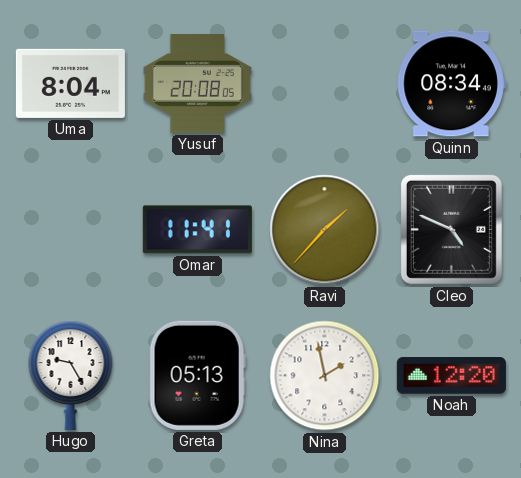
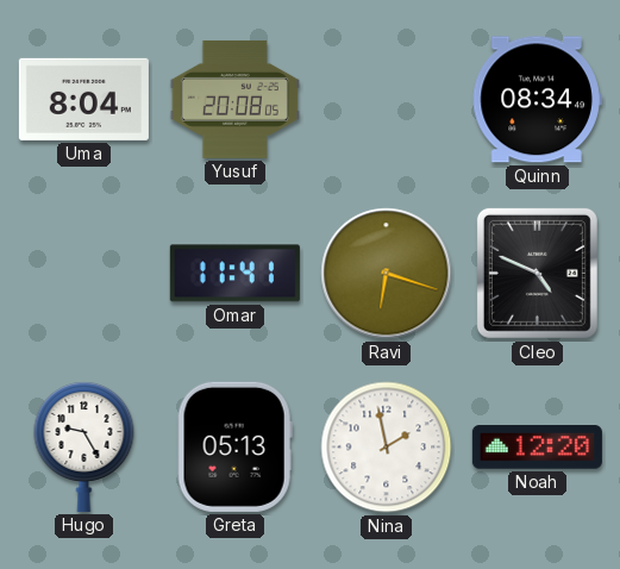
Ravi: 1:37 -> 6:18
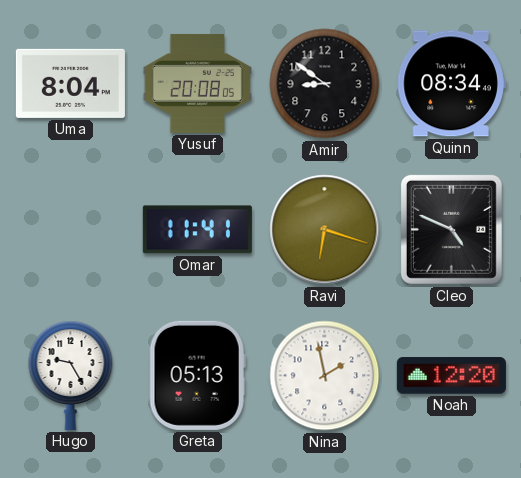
Amir: none -> 8:51
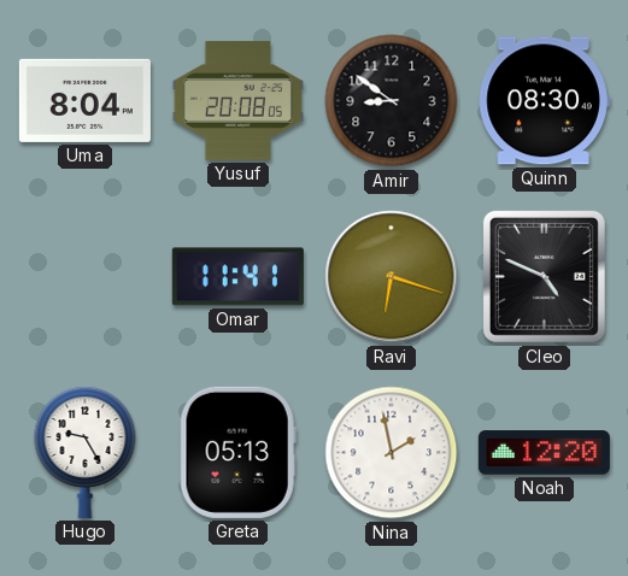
Quinn: 08:34 -> 08:30
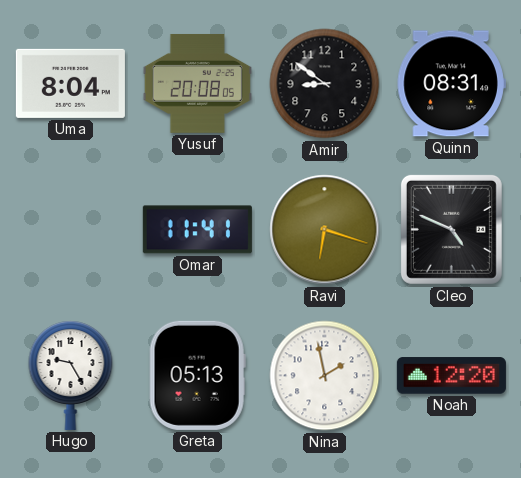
Quinn: 08:30 -> 08:31
